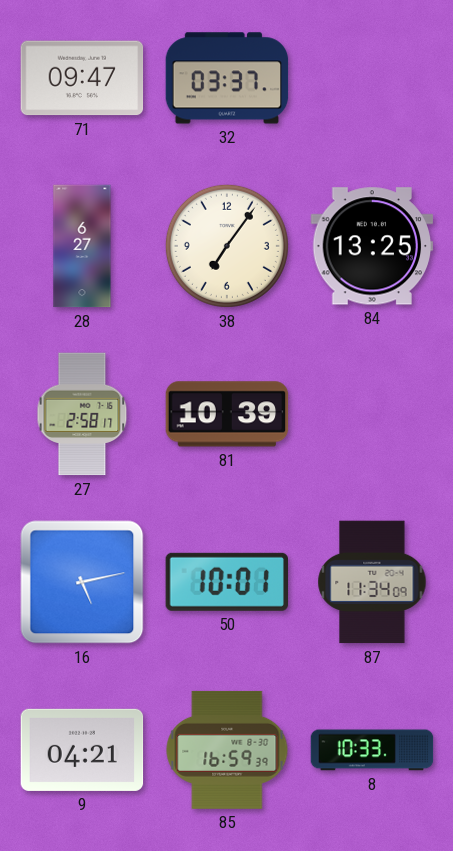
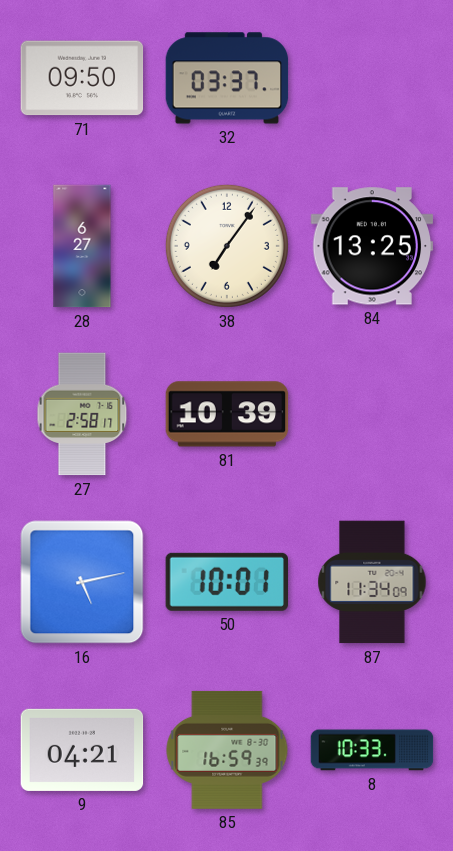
71: 09:47 -> 09:50
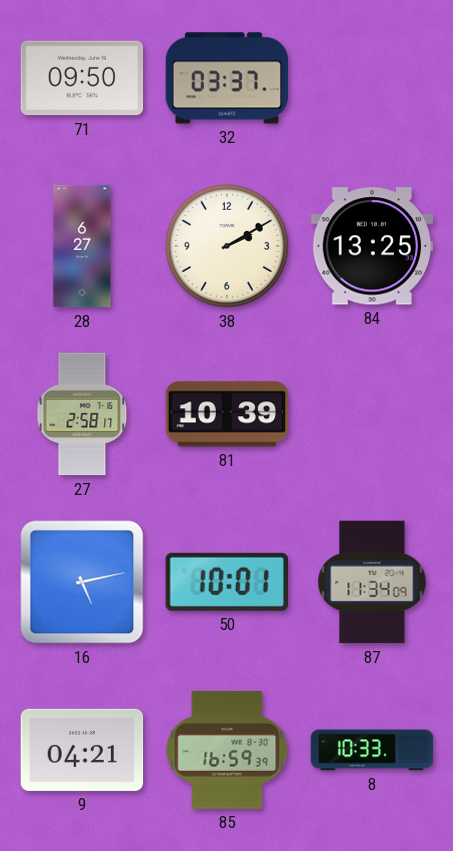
38: 7:06 -> 2:10
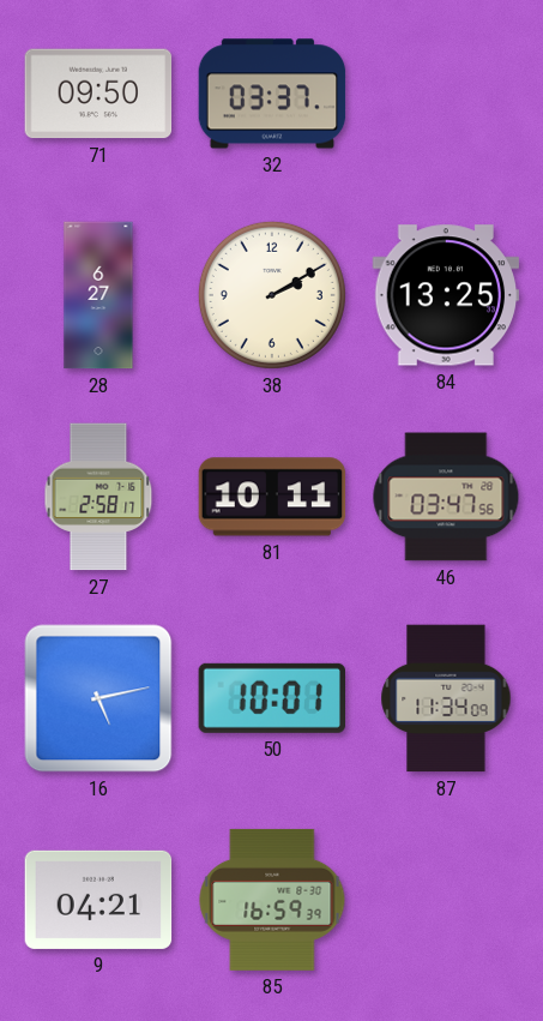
81: 10:39 -> 10:11
46: none -> 03:47
8: 10:33 -> none
